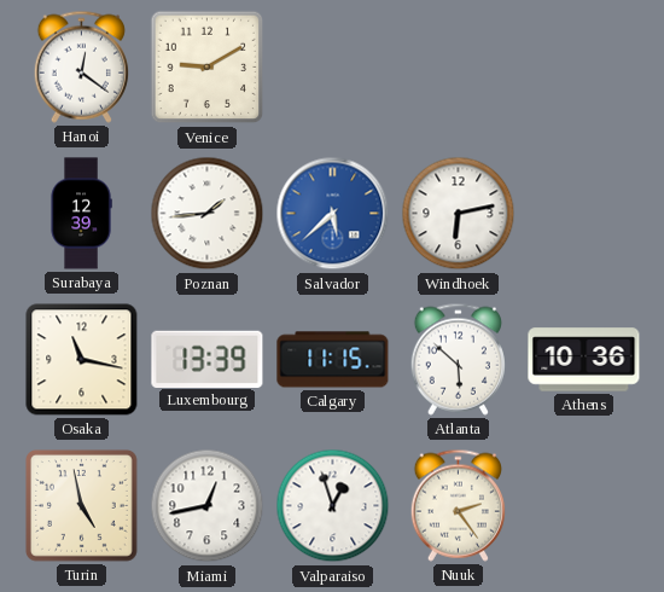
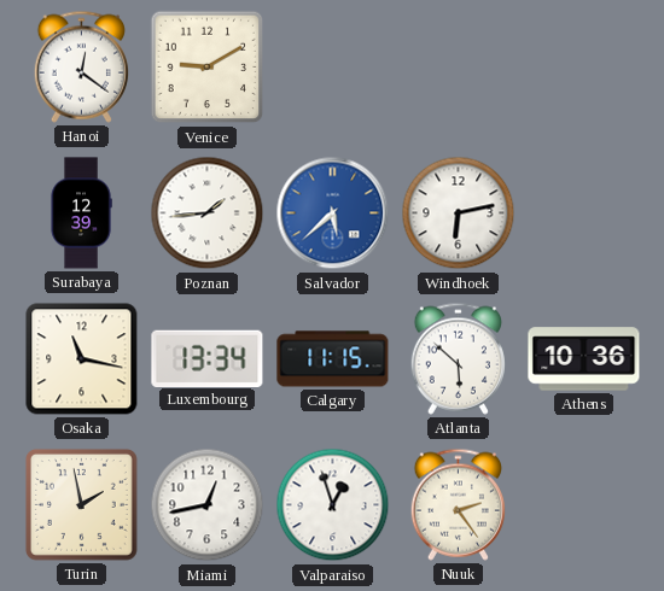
Luxembourg: 13:39 -> 13:34
Turin: 4:58 -> 1:58
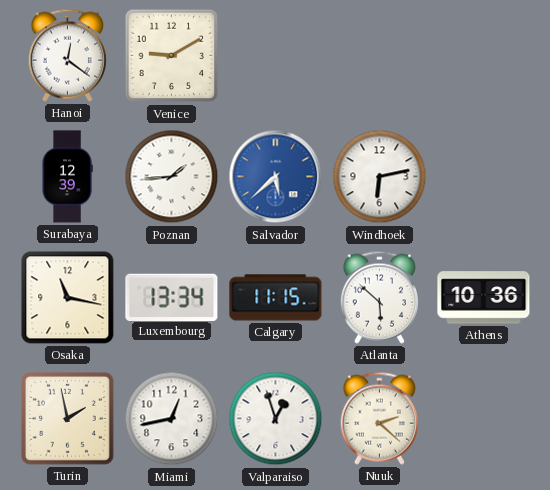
Nuuk: 2:24 -> 2:22
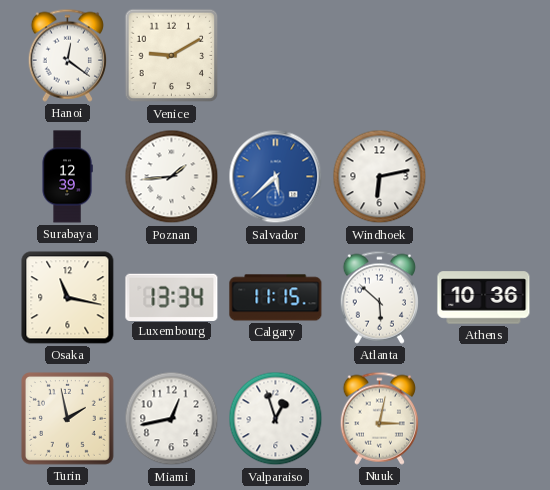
Nuuk: 2:22 -> 3:02
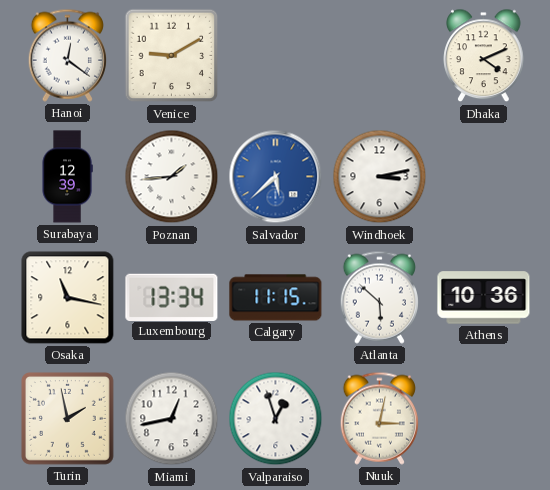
Dhaka: none -> 4:11
Windhoek: 6:13 -> 3:13
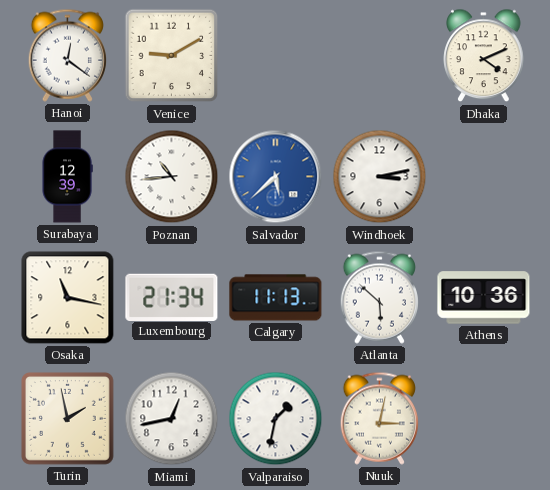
Poznan: 1:44 -> 10:44
Luxembourg: 13:34 -> 21:34
Calgary: 11:15 -> 11:13
Valparaiso: 12:57 -> 1:32
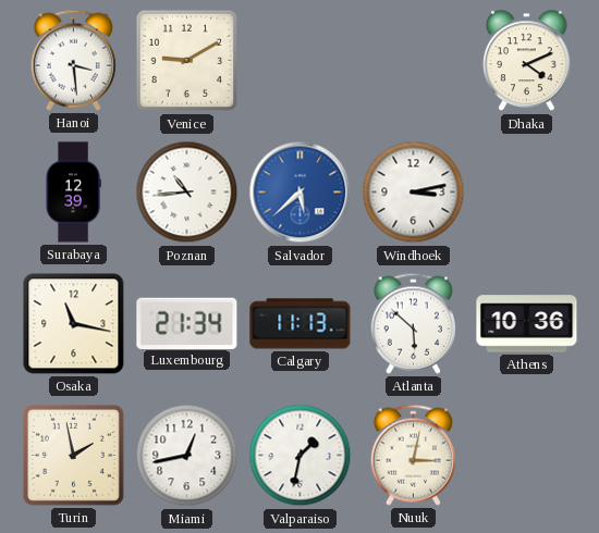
Hanoi: 12:21 -> 3:29
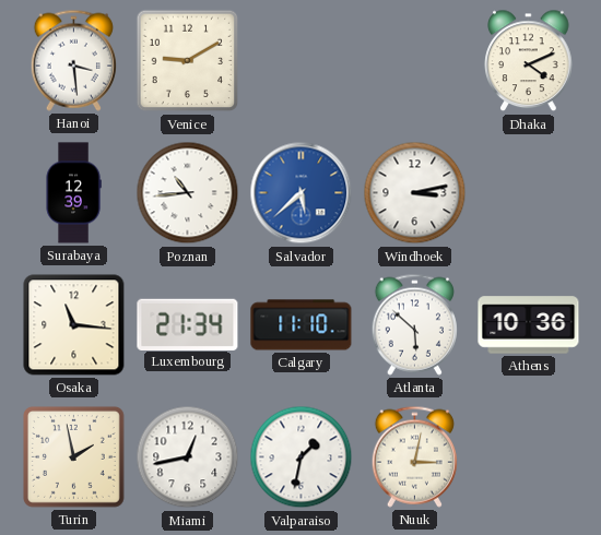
Osaka: 11:17 -> 11:16
Calgary: 11:13 -> 11:10
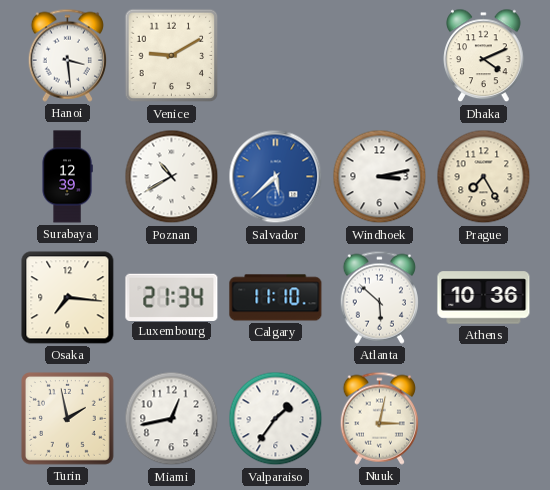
Poznan: 10:44 -> 10:40
Prague: none -> 7:25
Osaka: 11:16 -> 7:16
Valparaiso: 1:32 -> 1:36
